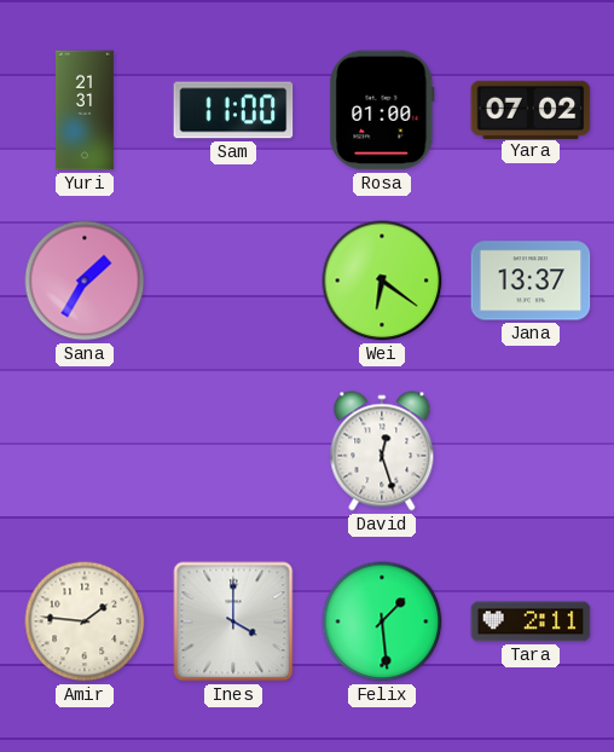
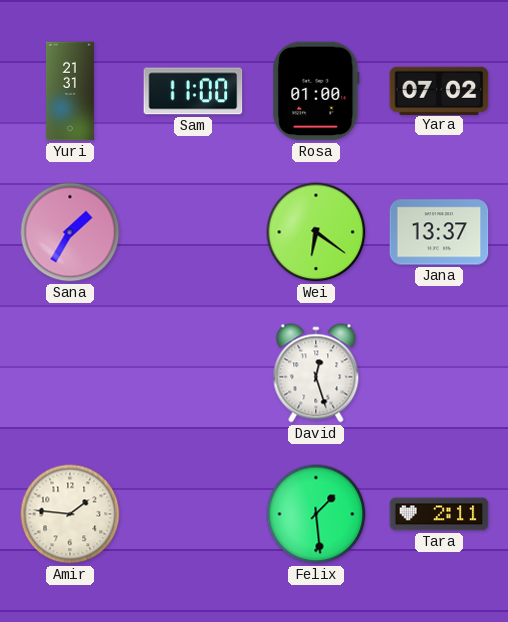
Ines: 4:00 -> none
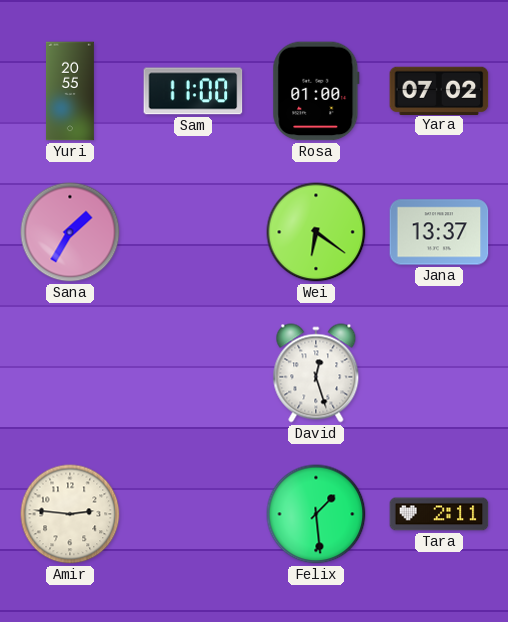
Yuri: 21:31 -> 20:55
Amir: 1:46 -> 2:46
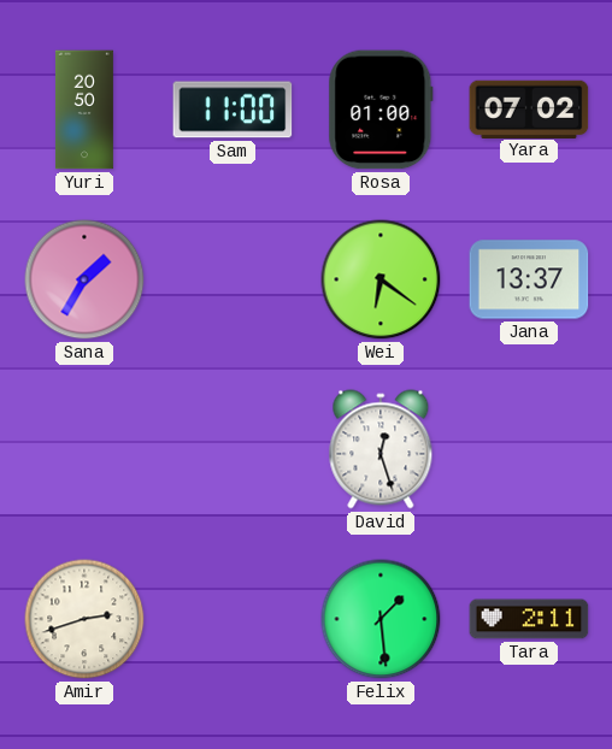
Yuri: 20:55 -> 20:50
Amir: 2:46 -> 2:42
